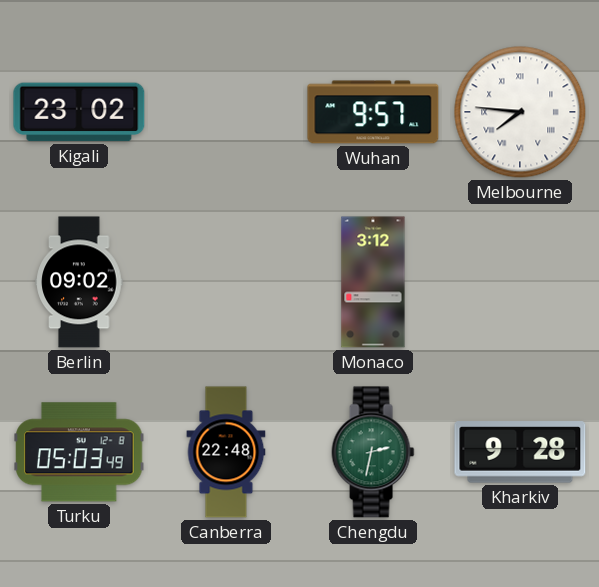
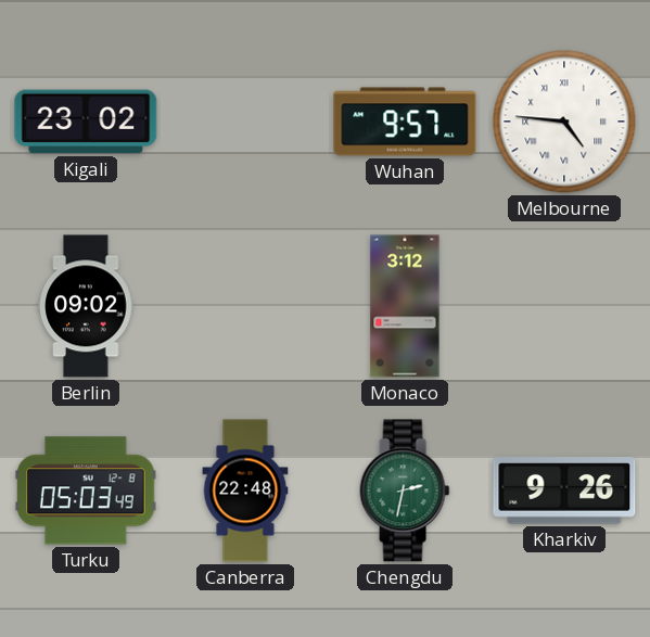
Melbourne: 7:46 -> 4:46
Kharkiv: 9:28 -> 9:26
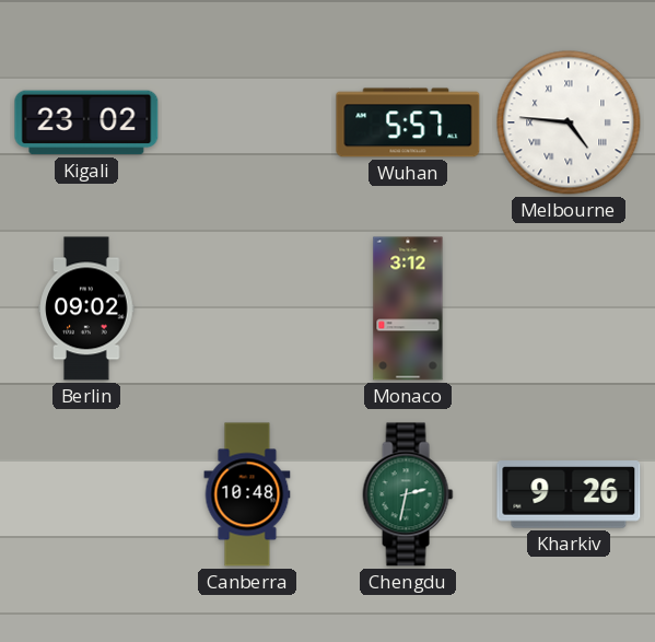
Wuhan: 9:57 -> 5:57
Turku: 05:03 -> none
Canberra: 22:48 -> 10:48
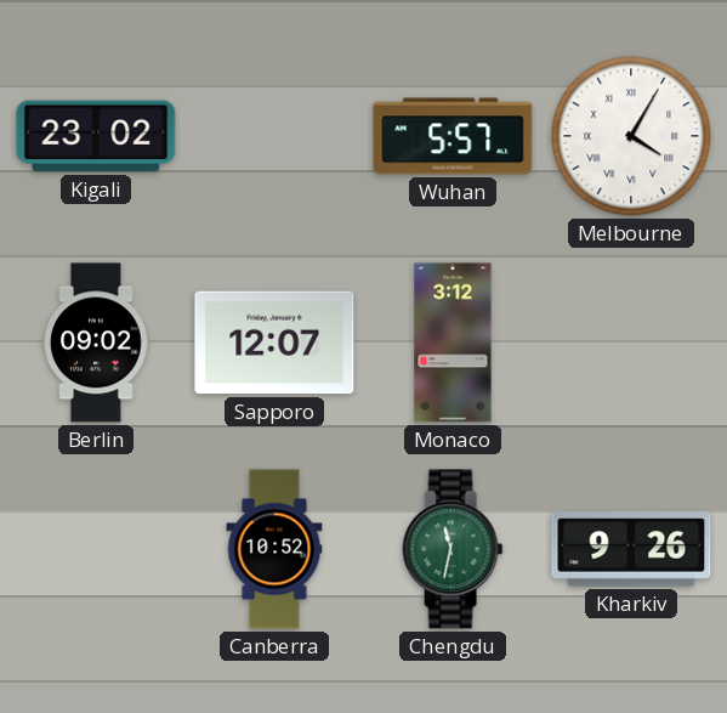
Melbourne: 4:46 -> 4:05
Sapporo: none -> 12:07
Canberra: 10:48 -> 10:52
Chengdu: 2:32 -> 11:32
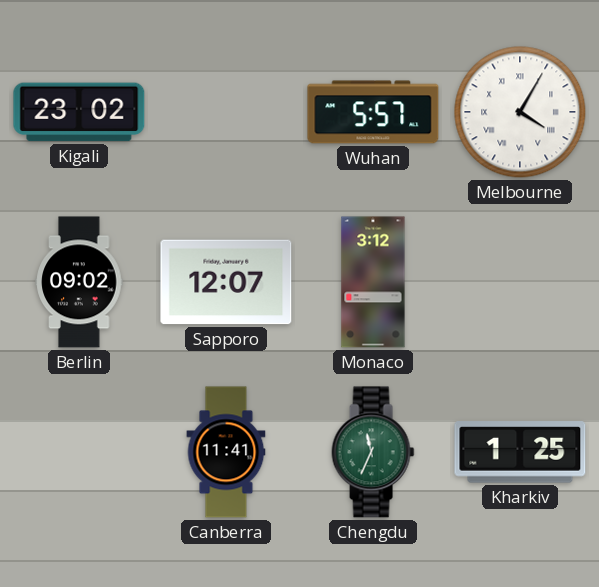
Canberra: 10:52 -> 11:41
Chengdu: 11:32 -> 11:34
Kharkiv: 9:26 -> 1:25
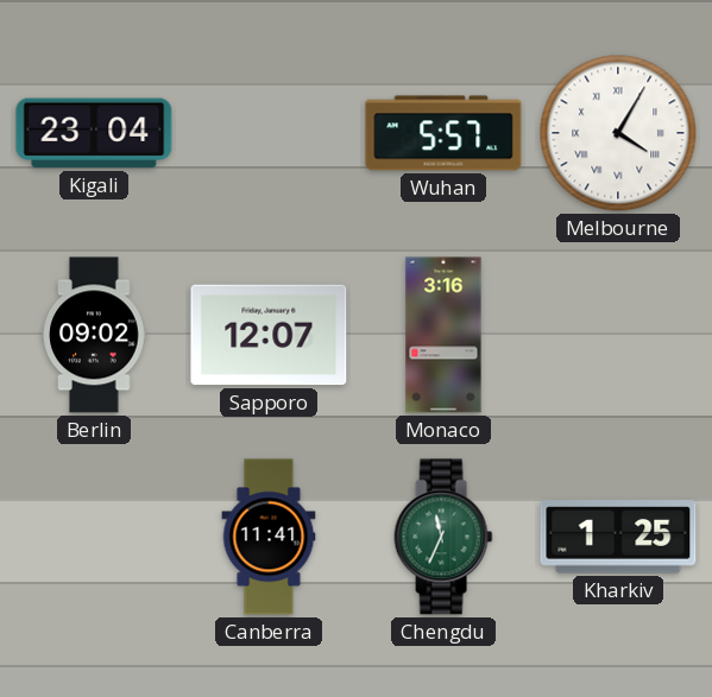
Kigali: 23:02 -> 23:04
Monaco: 3:12 -> 3:16
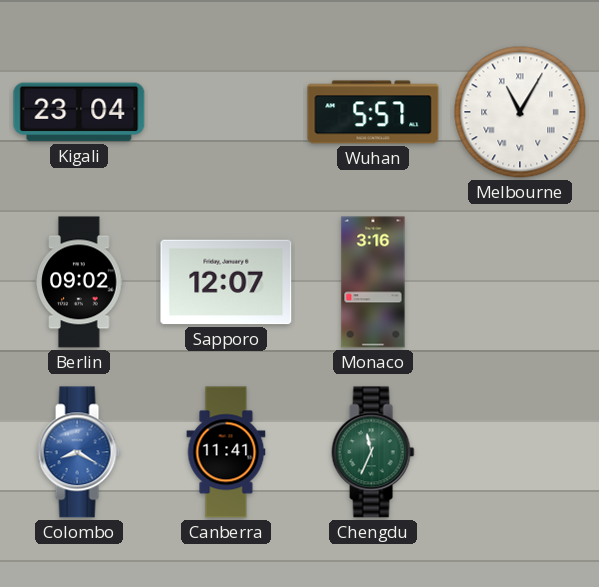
Melbourne: 4:05 -> 11:05
Colombo: none -> 8:20
Kharkiv: 1:25 -> none
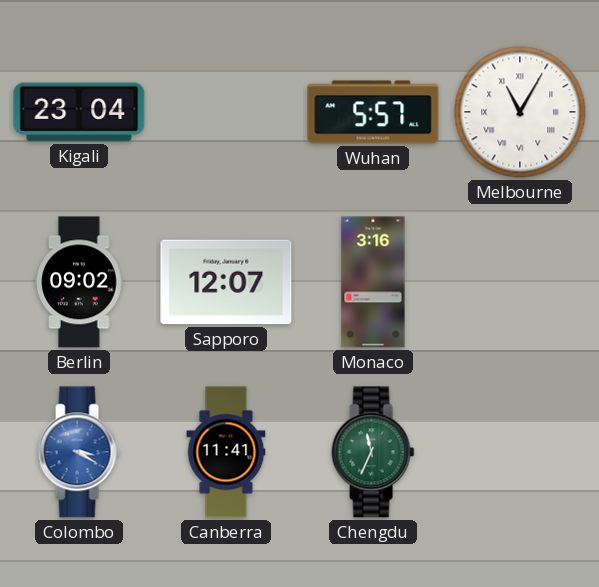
Colombo: 8:20 -> 3:20
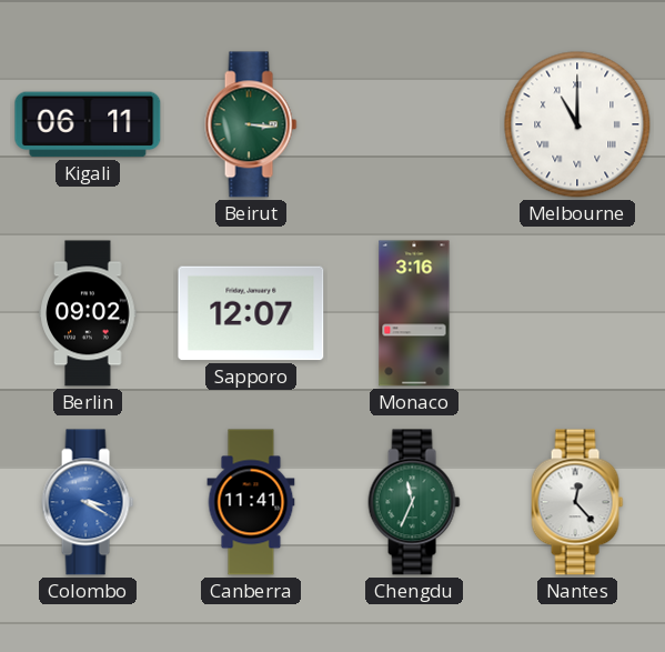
Kigali: 23:04 -> 06:11
Beirut: none -> 3:16
Wuhan: 5:57 -> none
Melbourne: 11:05 -> 11:00
Nantes: none -> 12:23
